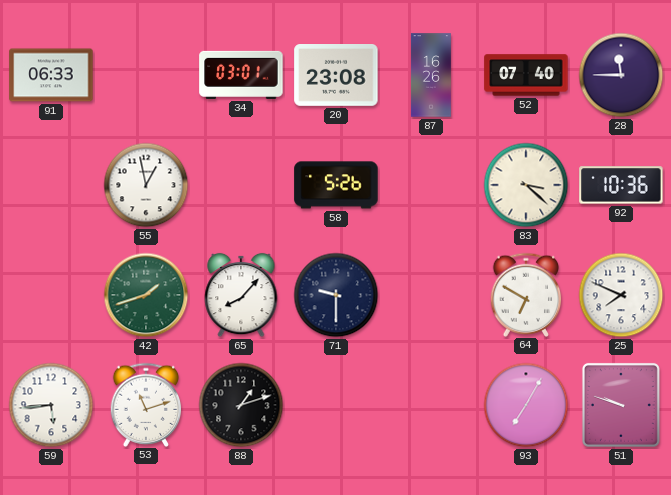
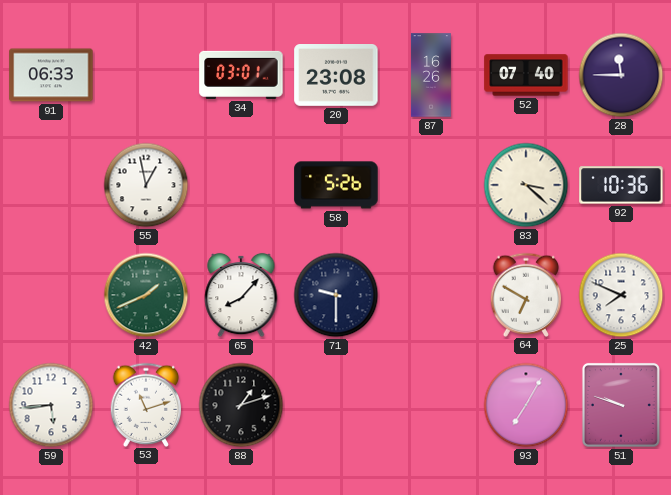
42: 1:42 -> 1:41
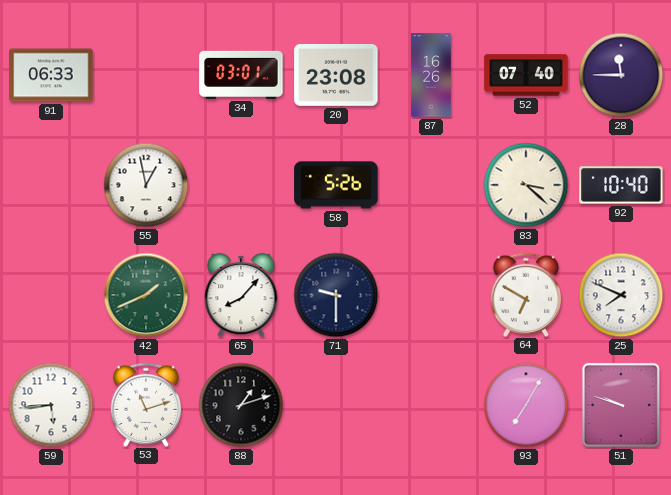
92: 10:36 -> 10:40
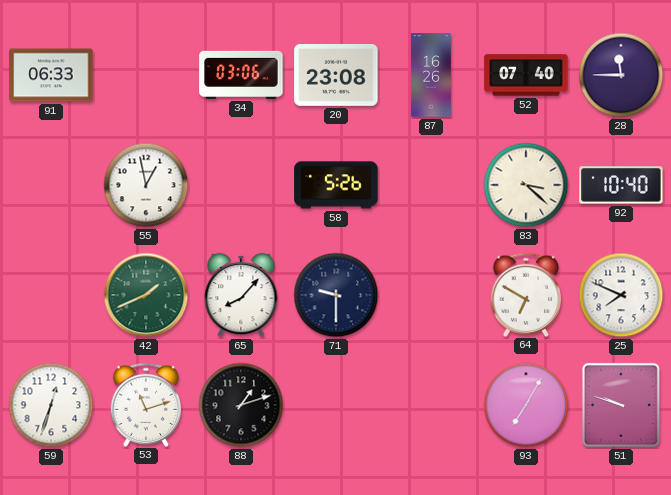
34: 03:01 -> 03:06
59: 5:44 -> 12:33
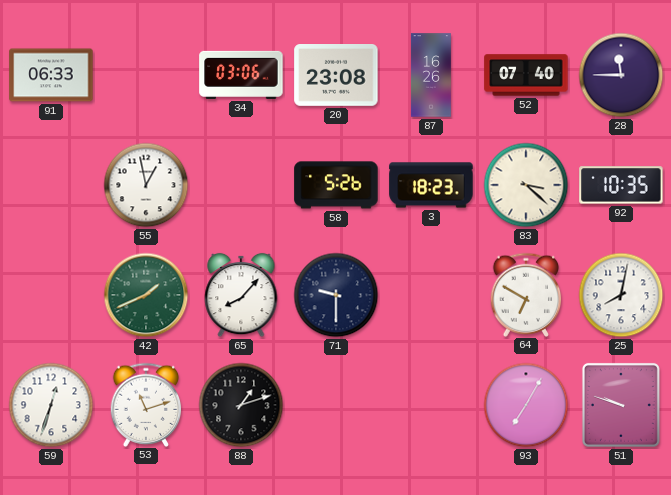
3: none -> 18:23
92: 10:40 -> 10:35
25: 7:49 -> 8:02
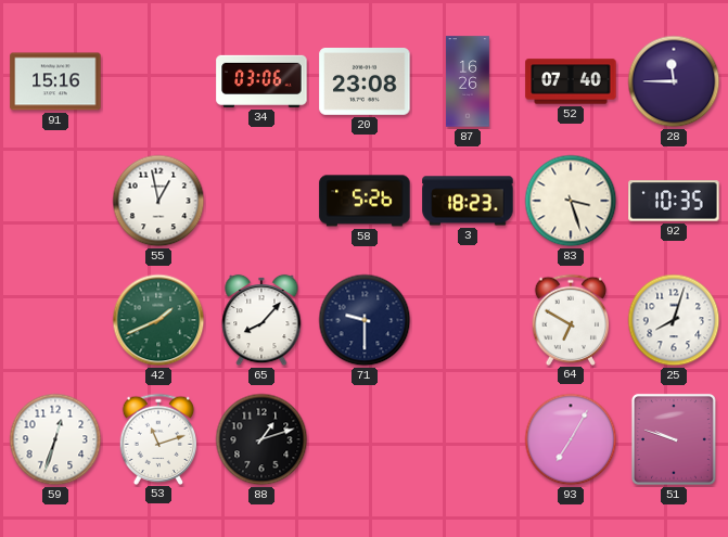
91: 06:33 -> 15:16
83: 3:22 -> 3:27
25: 8:02 -> 8:03
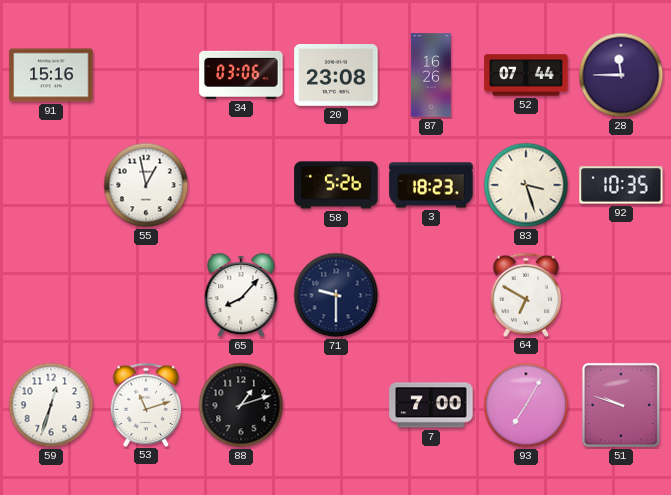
52: 07:40 -> 07:44
42: 1:41 -> none
25: 8:03 -> none
7: none -> 7:00
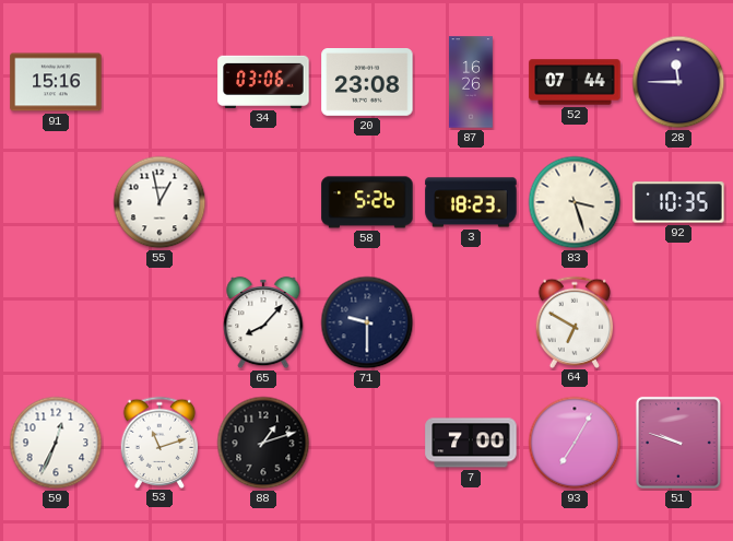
59: 12:33 -> 12:34
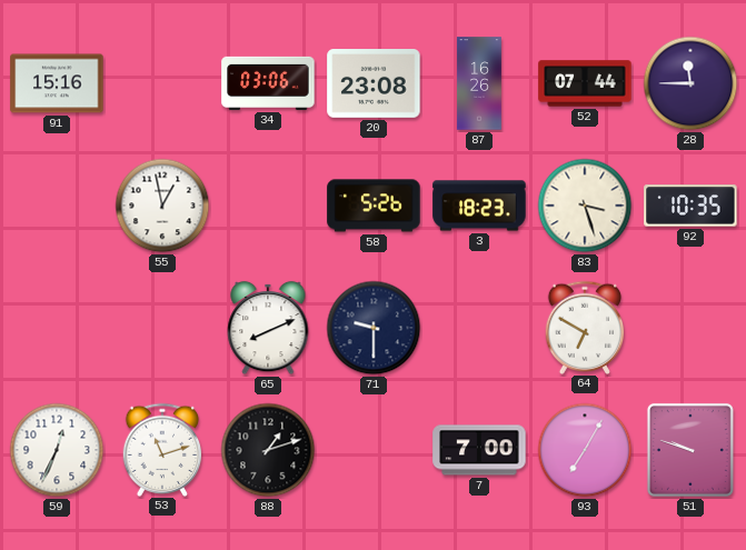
65: 8:07 -> 8:11
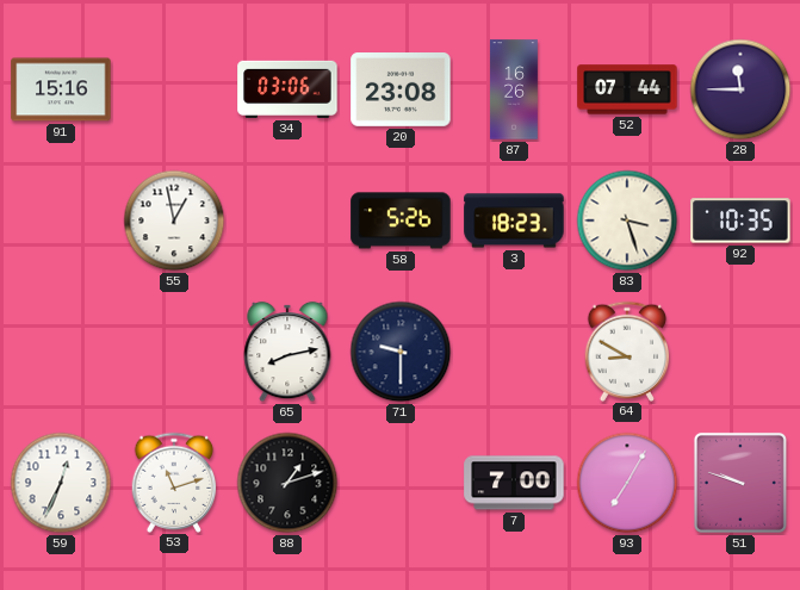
65: 8:11 -> 8:13
64: 6:50 -> 8:50
